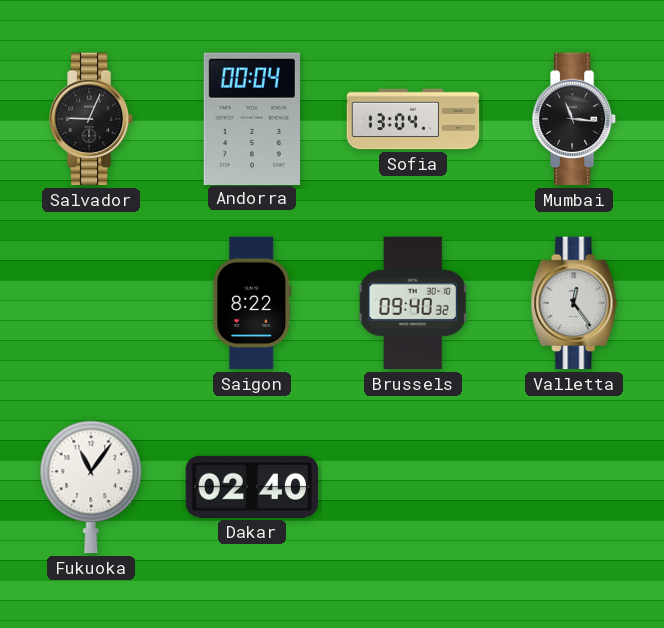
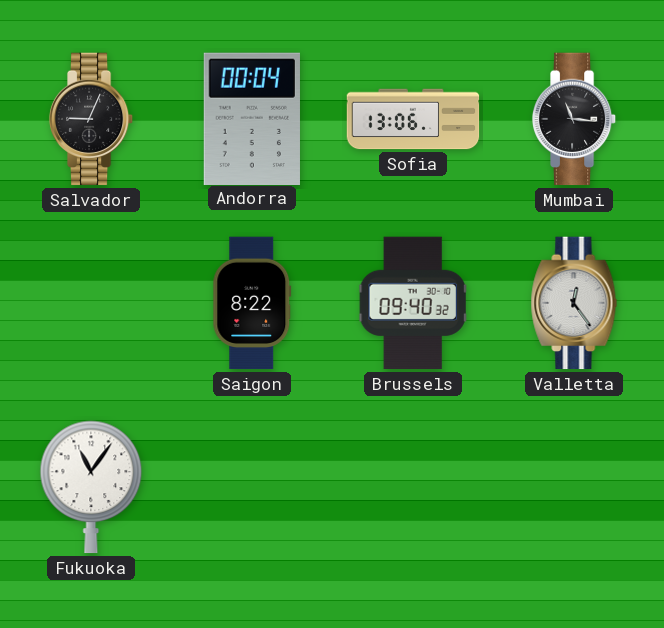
Sofia: 13:04 -> 13:06
Dakar: 02:40 -> none
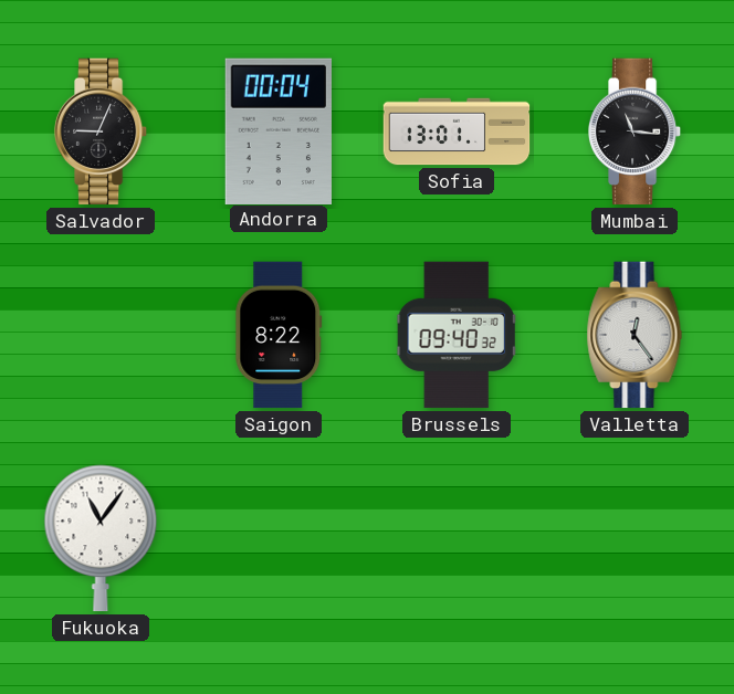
Sofia: 13:06 -> 13:01
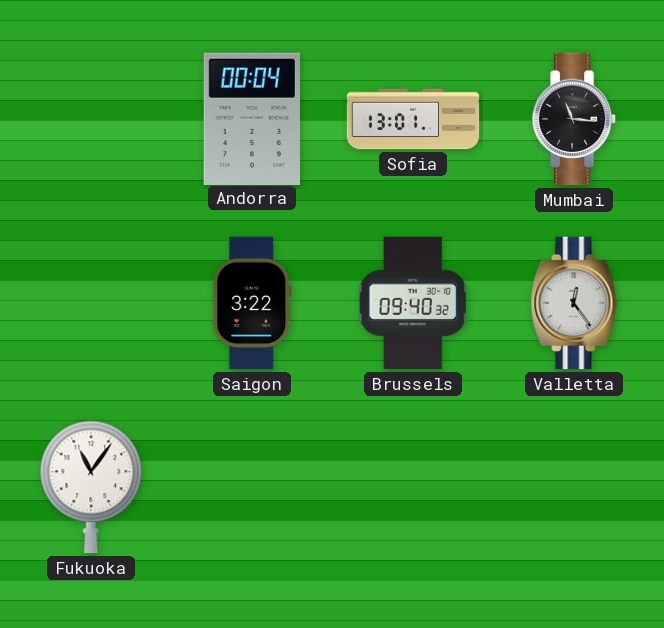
Salvador: 9:04 -> none
Saigon: 8:22 -> 3:22
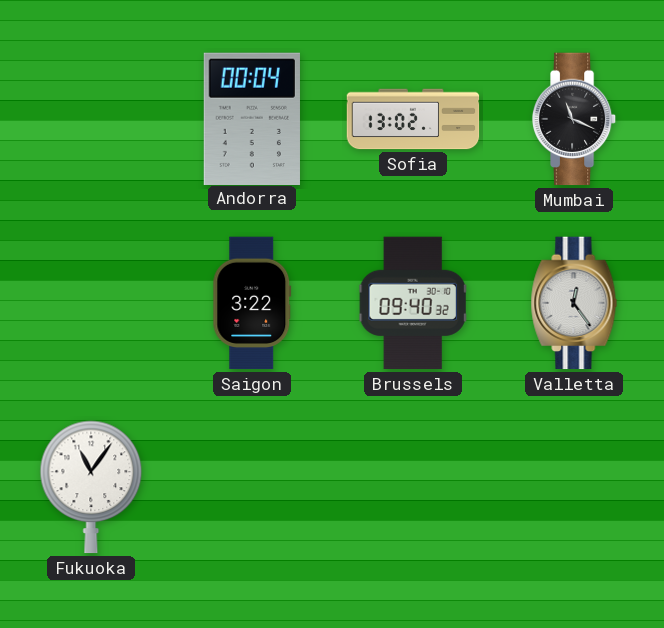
Sofia: 13:01 -> 13:02
Mumbai: 11:16 -> 11:19
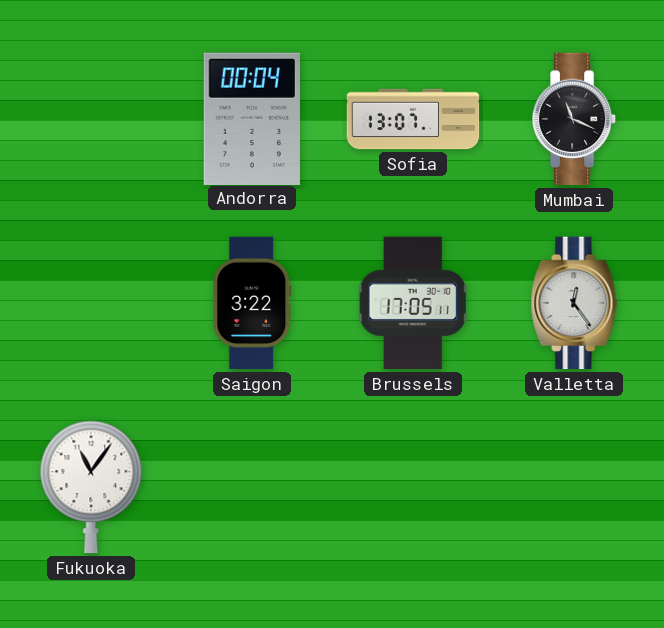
Sofia: 13:02 -> 13:07
Brussels: 09:40 -> 17:05
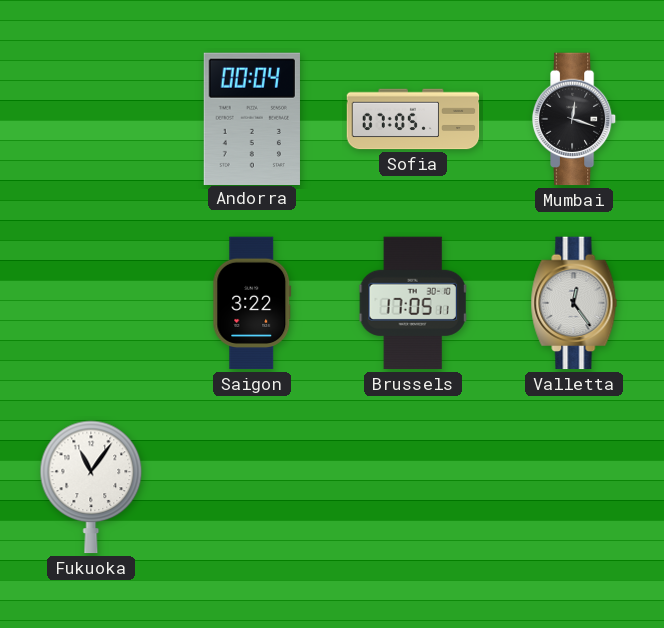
Sofia: 13:07 -> 07:05
Mumbai: 11:19 -> 12:18
